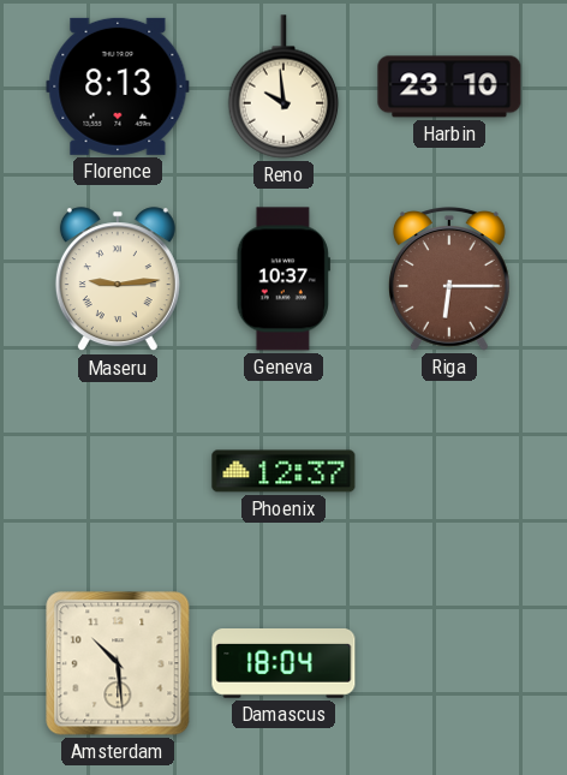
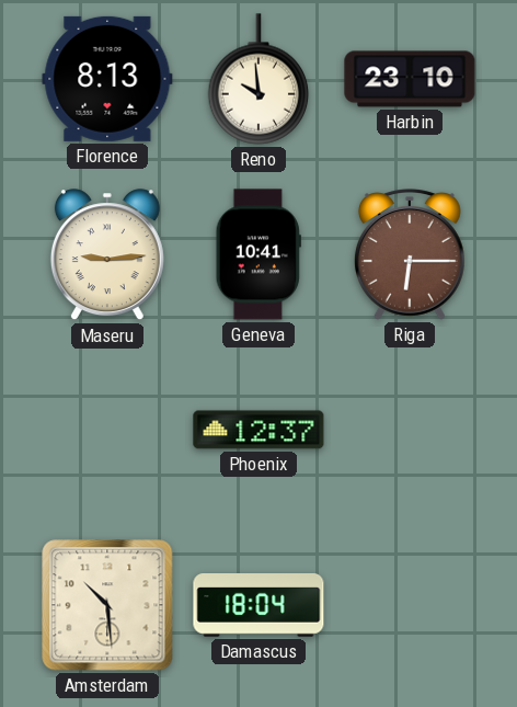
Geneva: 10:37 -> 10:41
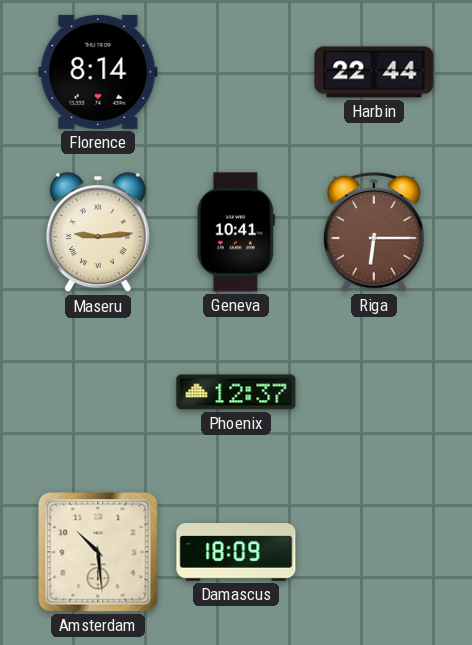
Florence: 8:13 -> 8:14
Reno: 9:59 -> none
Harbin: 23:10 -> 22:44
Damascus: 18:04 -> 18:09
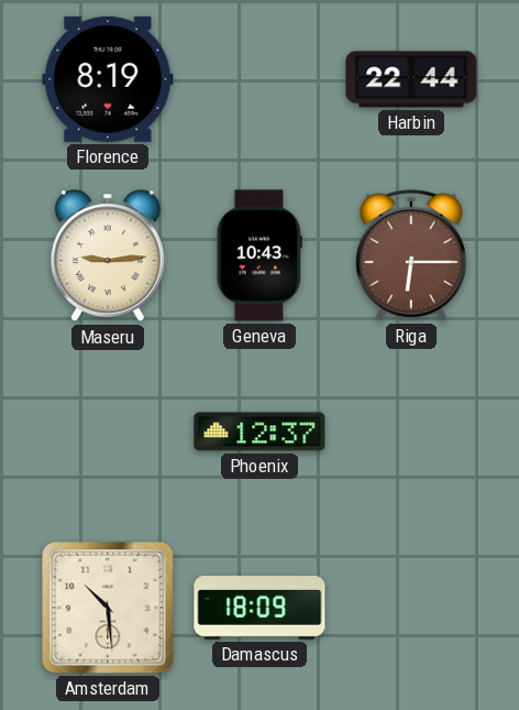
Florence: 8:14 -> 8:19
Geneva: 10:41 -> 10:43
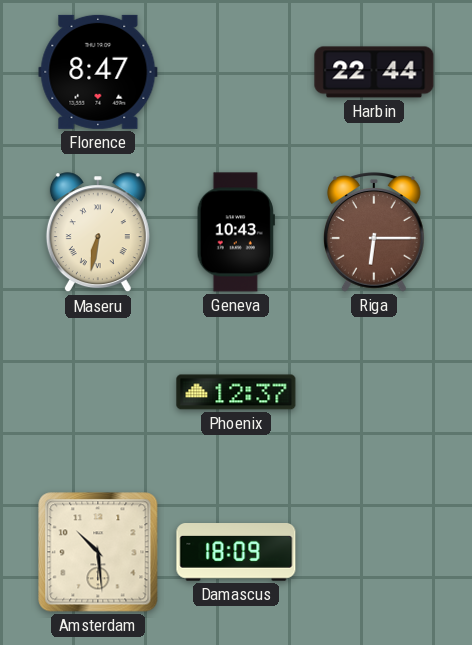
Florence: 8:19 -> 8:47
Maseru: 9:14 -> 6:32
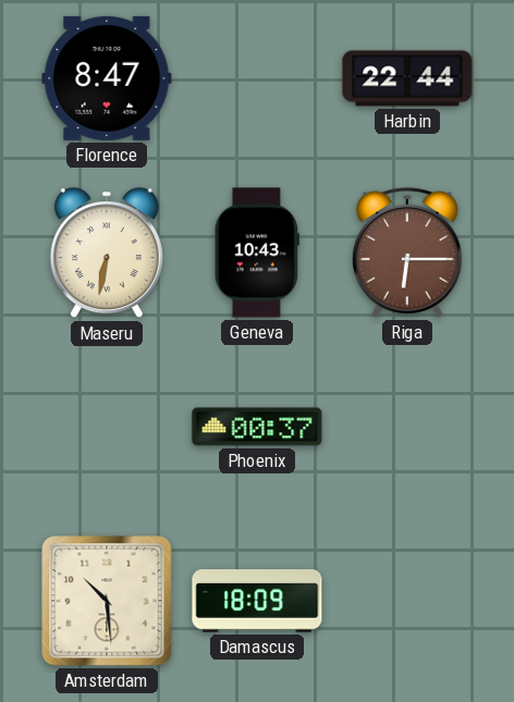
Phoenix: 12:37 -> 00:37
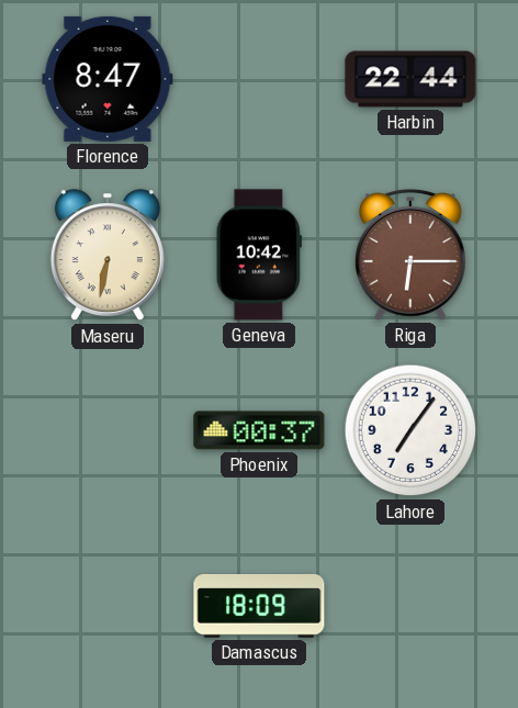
Geneva: 10:43 -> 10:42
Lahore: none -> 7:06
Amsterdam: 10:29 -> none
